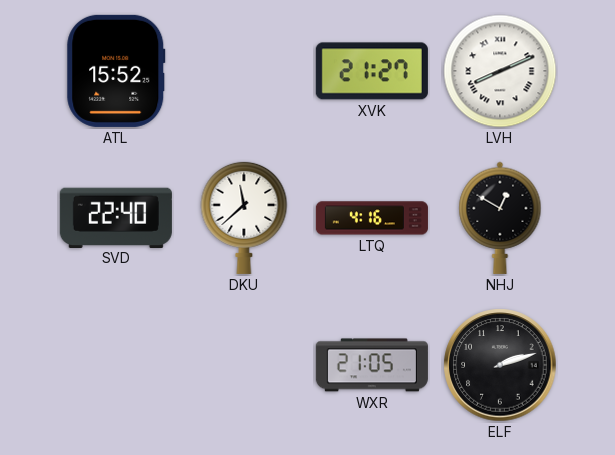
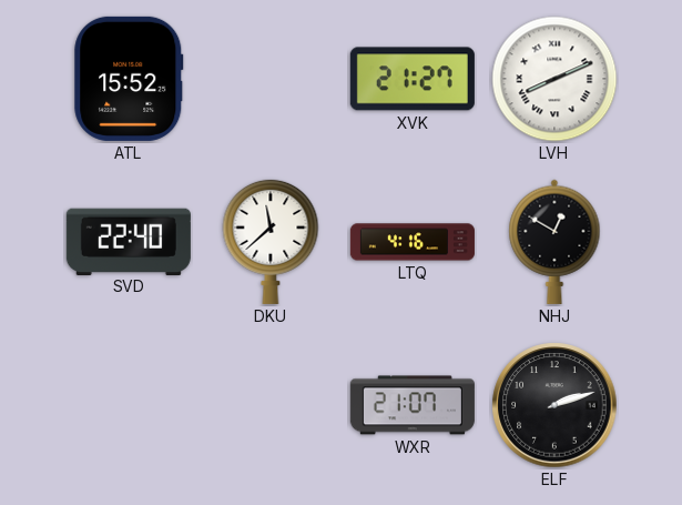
WXR: 21:05 -> 21:07
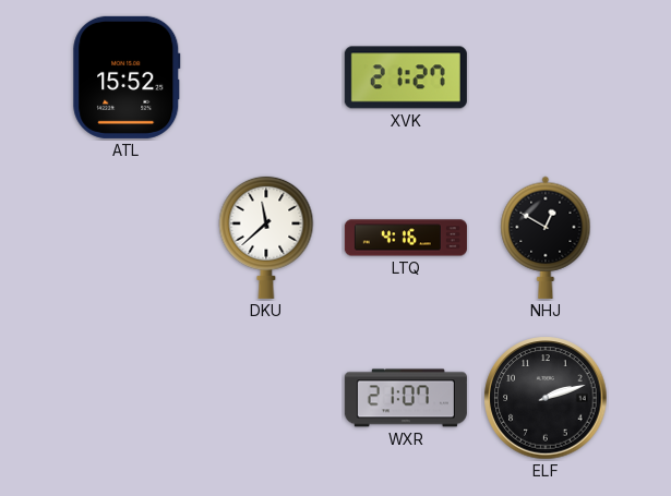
LVH: 8:11 -> none
SVD: 22:40 -> none
